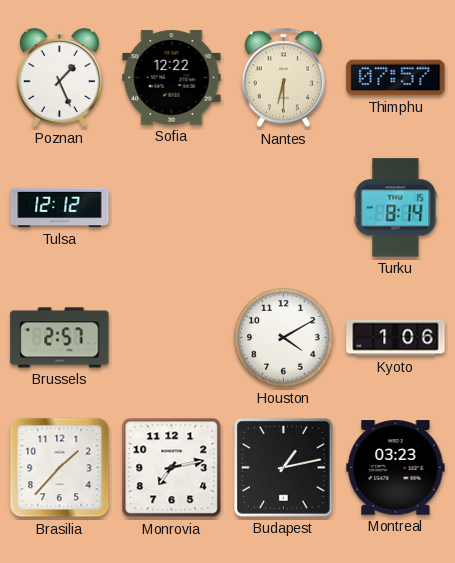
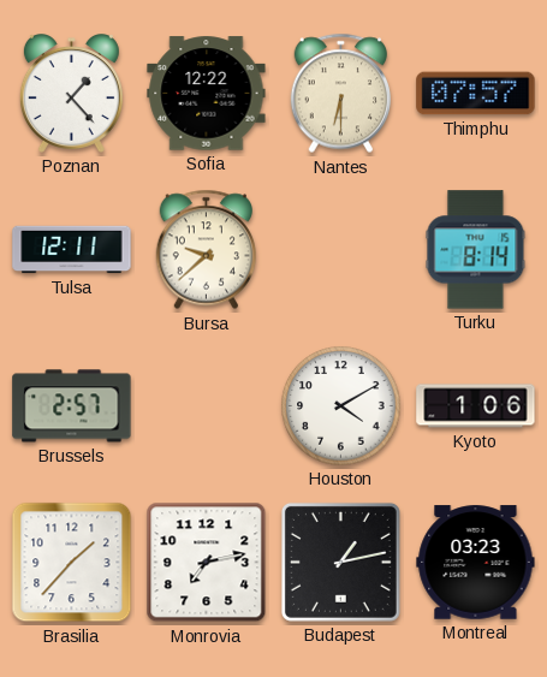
Poznan: 1:26 -> 1:23
Tulsa: 12:12 -> 12:11
Bursa: none -> 9:38
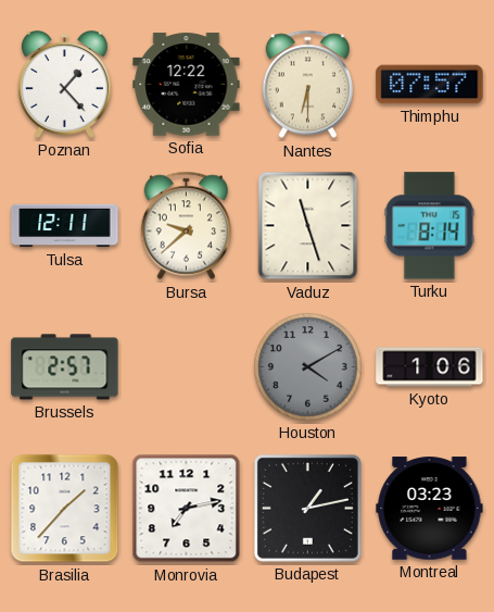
Vaduz: none -> 11:27
Houston dial: white -> grey
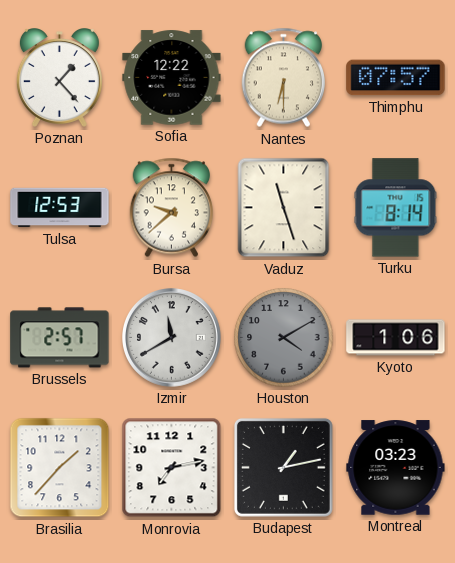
Tulsa: 12:11 -> 12:53
Izmir: none -> 11:40
